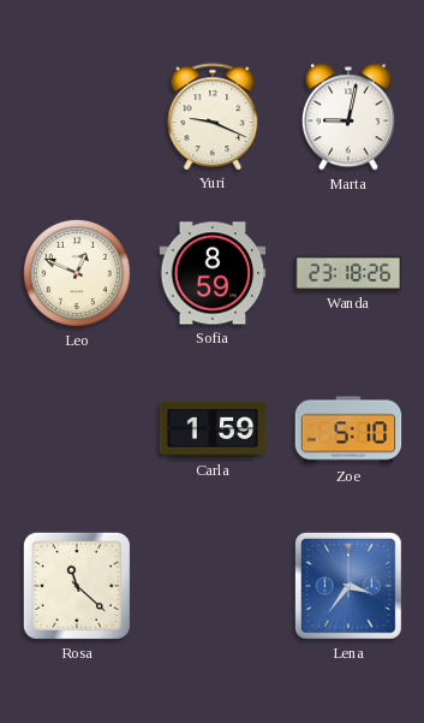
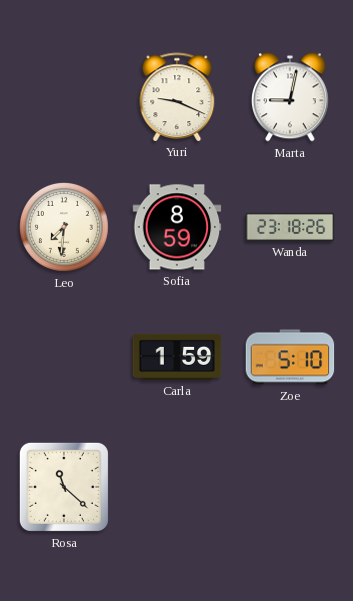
Leo: 12:49 -> 7:31
Lena: 3:36 -> none
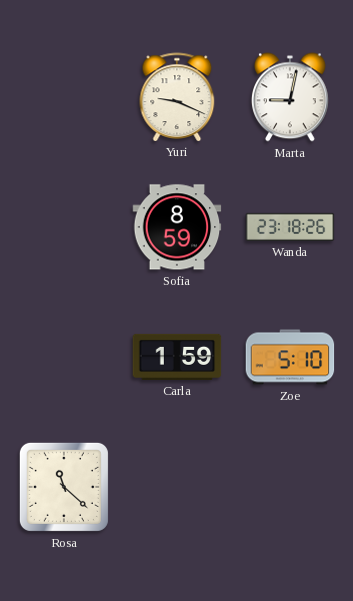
Leo: 7:31 -> none
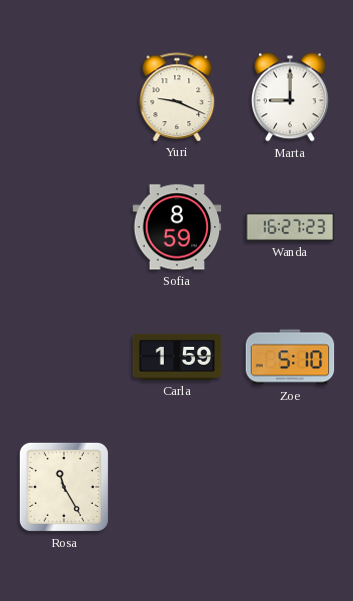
Marta: 9:02 -> 9:00
Wanda: 23:18 -> 16:27
Rosa: 11:22 -> 11:25
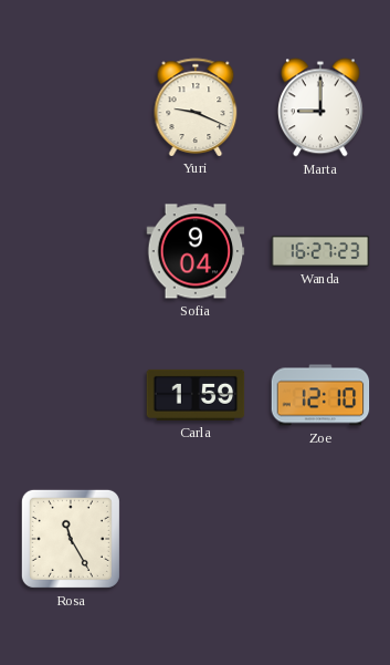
Sofia: 8:59 -> 9:04
Zoe: 5:10 -> 12:10
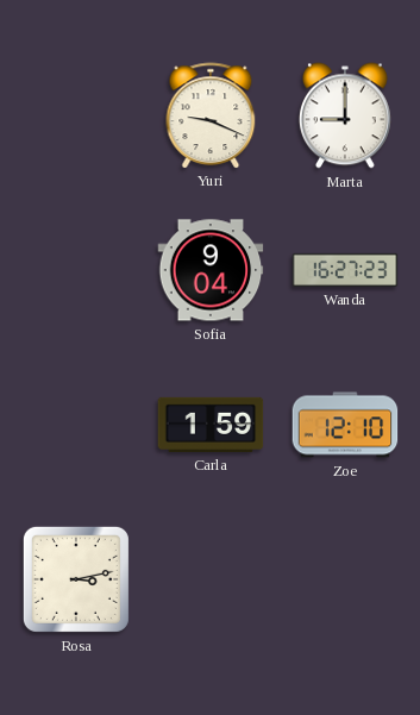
Rosa: 11:25 -> 3:13
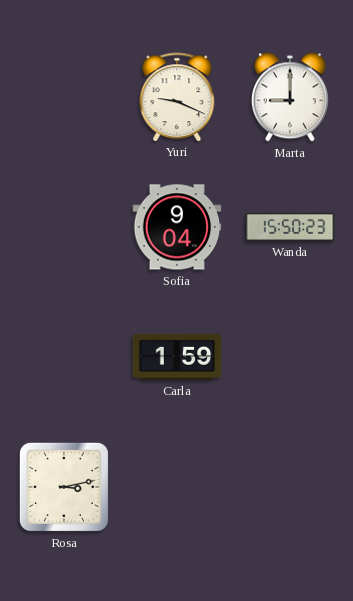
Wanda: 16:27 -> 15:50
Zoe: 12:10 -> none
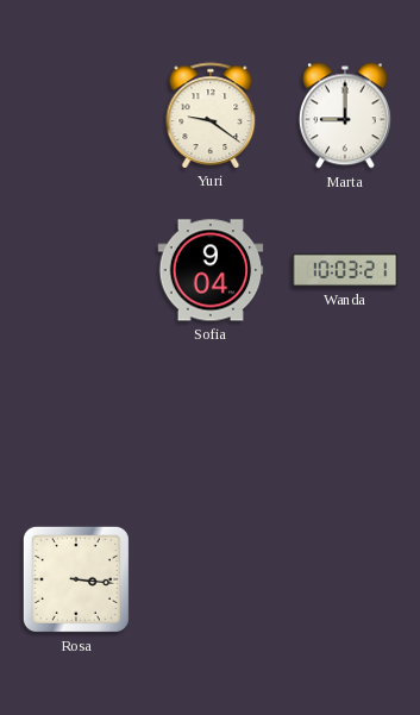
Yuri: 9:19 -> 9:21
Wanda: 15:50 -> 10:03
Carla: 1:59 -> none
Rosa: 3:13 -> 3:16
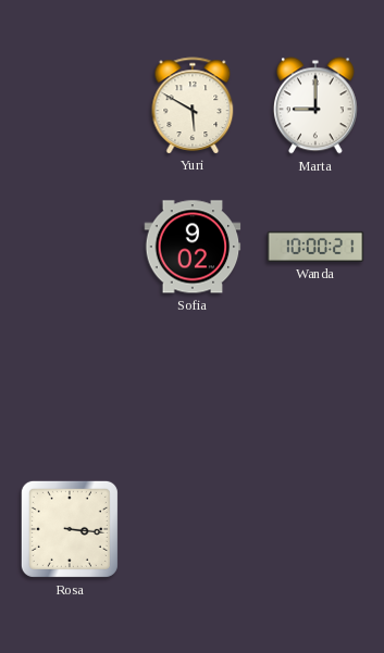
Yuri: 9:21 -> 5:50
Sofia: 9:04 -> 9:02
Wanda: 10:03 -> 10:00
